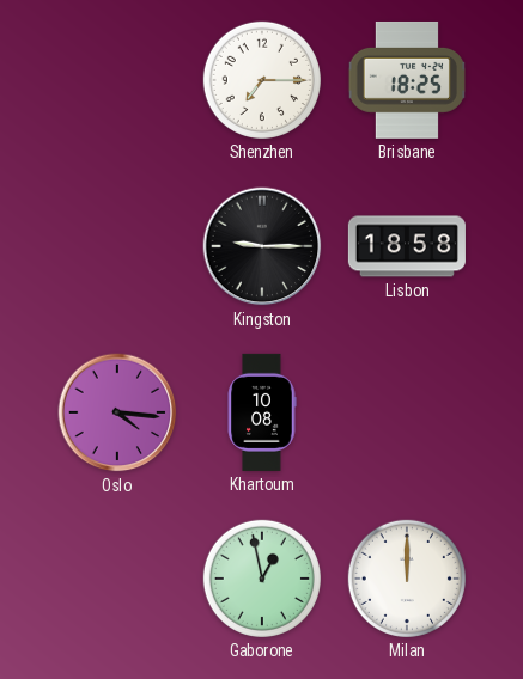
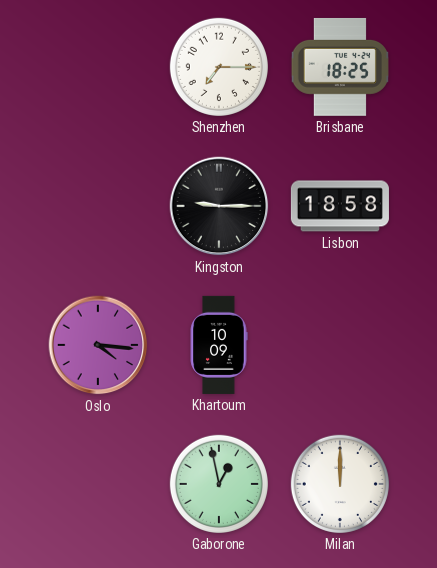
Khartoum: 10:08 -> 10:09
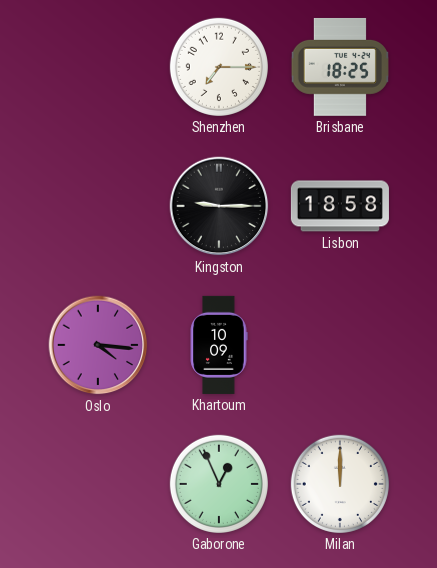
Gaborone: 12:58 -> 12:56
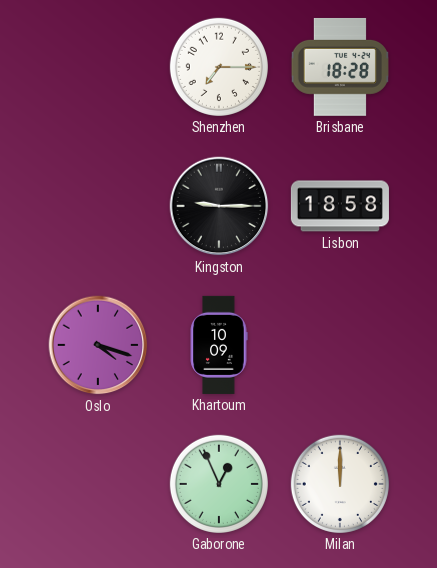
Brisbane: 18:25 -> 18:28
Oslo: 4:16 -> 4:18
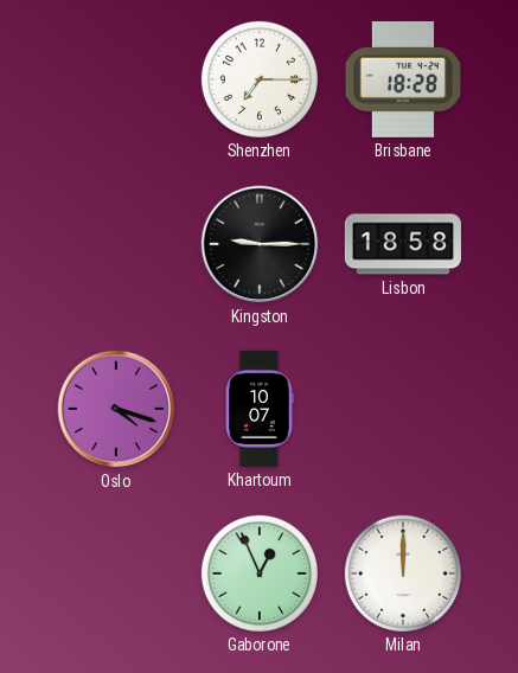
Khartoum: 10:09 -> 10:07
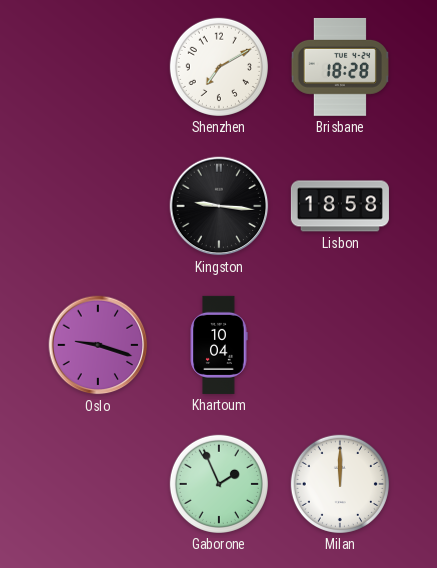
Shenzhen: 7:15 -> 7:10
Kingston: 9:15 -> 9:16
Oslo: 4:18 -> 9:18
Khartoum: 10:07 -> 10:04
Gaborone: 12:56 -> 1:56
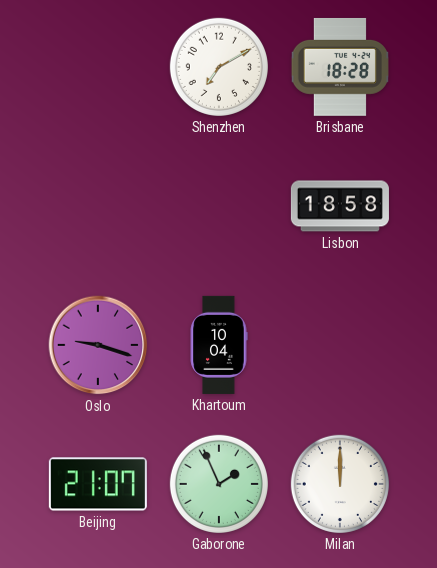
Kingston: 9:16 -> none
Beijing: none -> 21:07
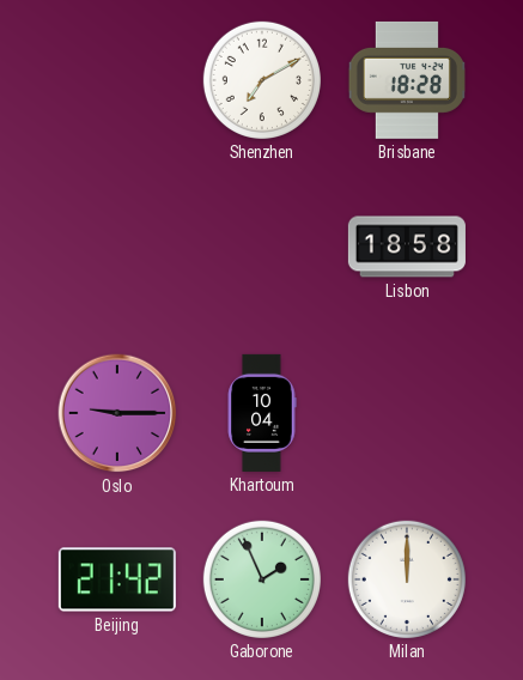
Oslo: 9:18 -> 9:15
Beijing: 21:07 -> 21:42
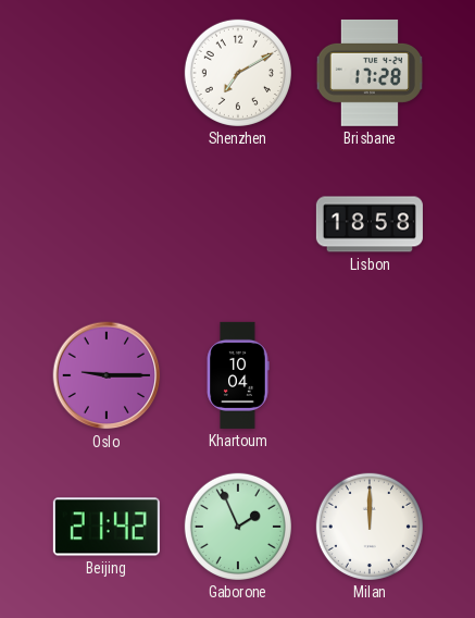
Brisbane: 18:28 -> 17:28
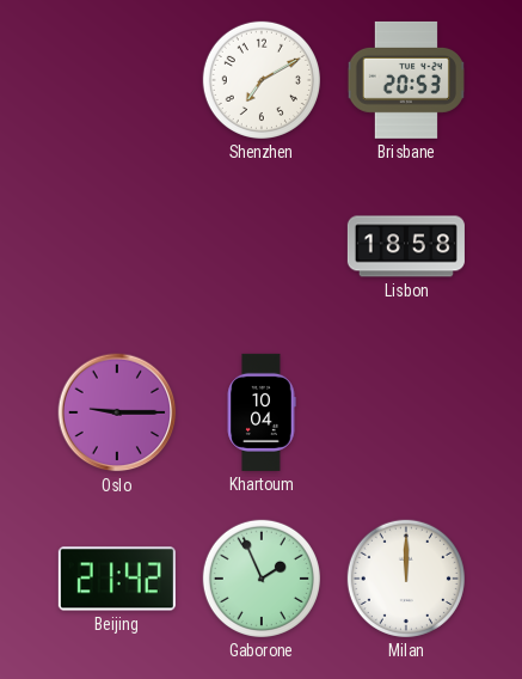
Brisbane: 17:28 -> 20:53
